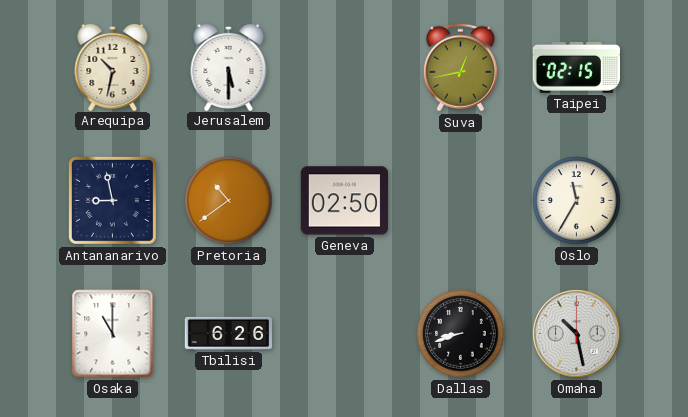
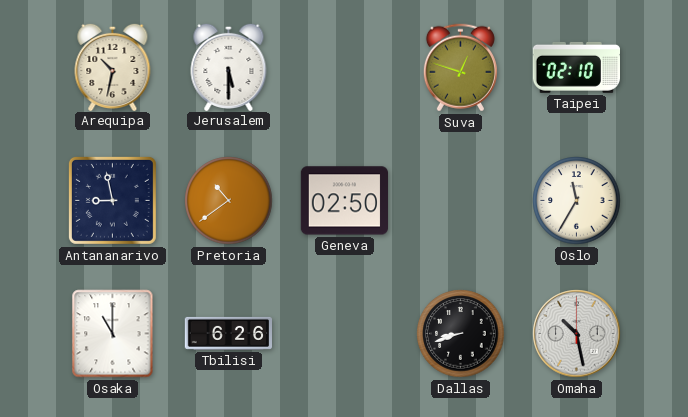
Suva: 12:43 -> 12:48
Taipei: 02:15 -> 02:10
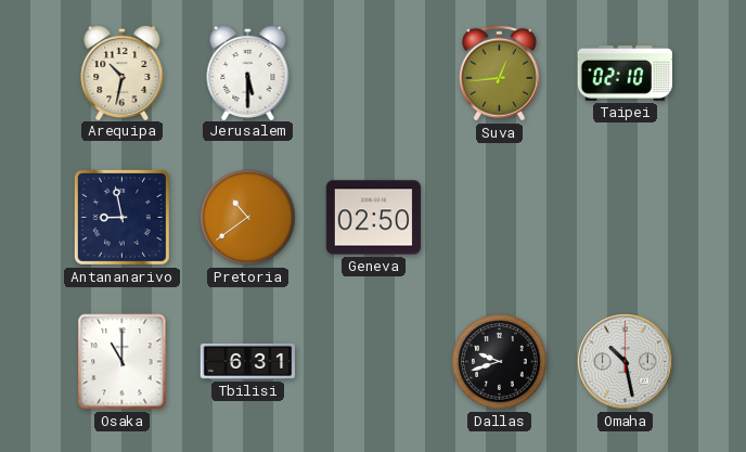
Suva: 12:48 -> 12:44
Oslo: 11:35 -> none
Tbilisi: 6:26 -> 6:31
Dallas: 8:42 -> 9:42
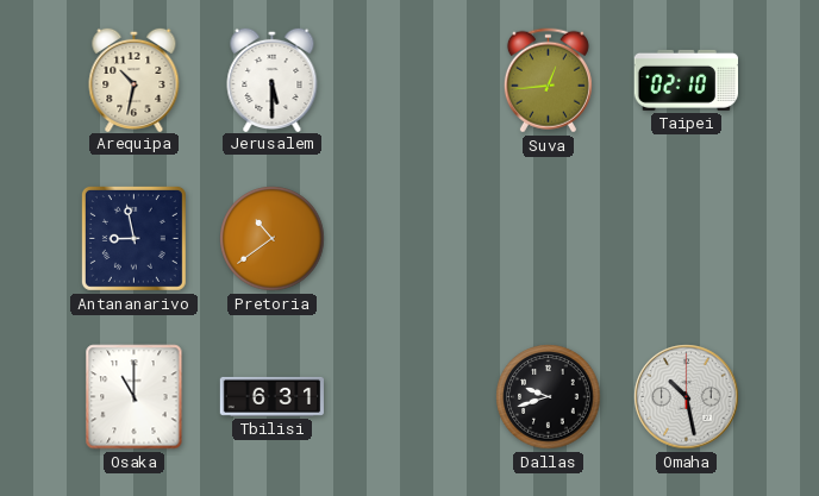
Geneva: 02:50 -> none
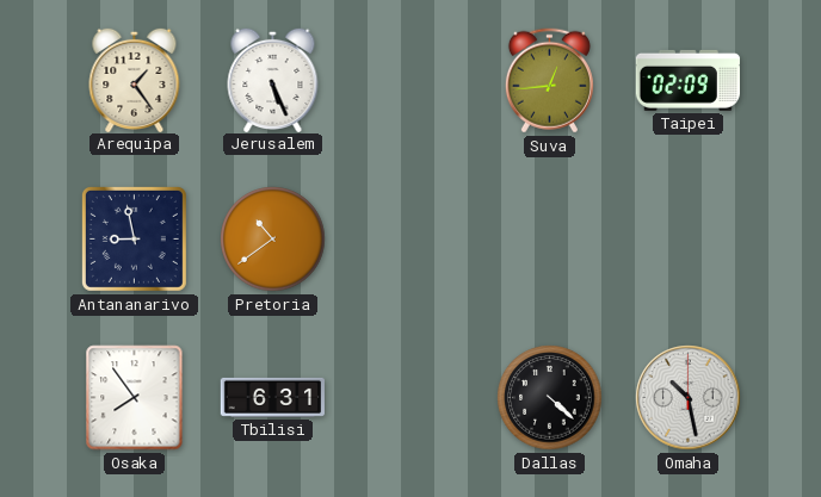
Arequipa: 10:32 -> 1:24
Jerusalem: 5:30 -> 5:26
Taipei: 02:10 -> 02:09
Osaka: 11:00 -> 7:54
Dallas: 9:42 -> 4:22
